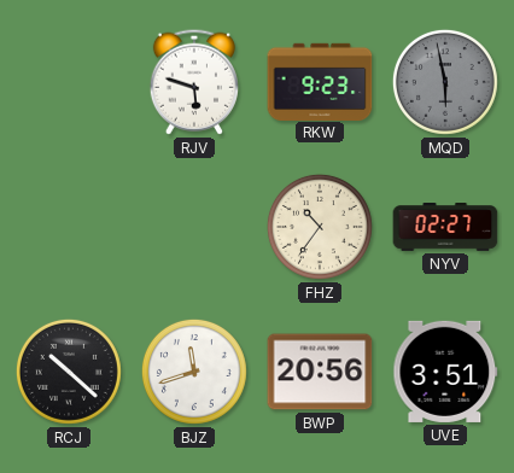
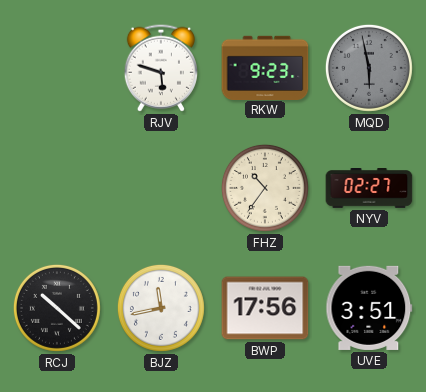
BJZ: 11:42 -> 11:43
BWP: 20:56 -> 17:56
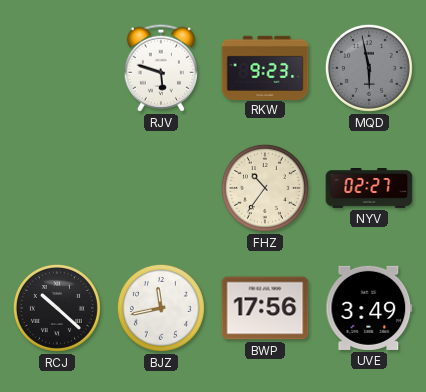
UVE: 3:51 -> 3:49
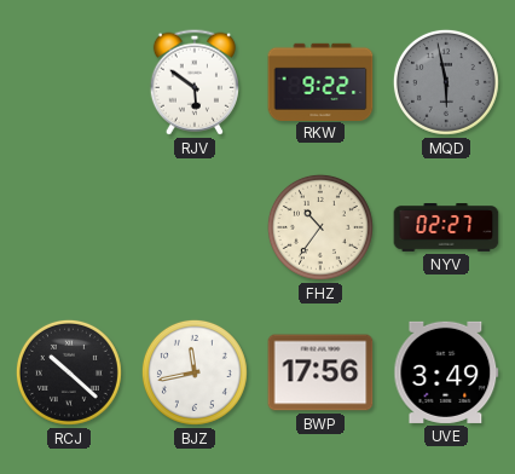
RJV: 5:48 -> 5:51
RKW: 9:23 -> 9:22
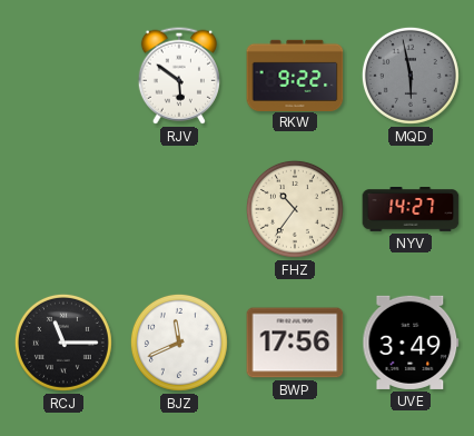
NYV: 02:27 -> 14:27
RCJ: 10:22 -> 11:15
BJZ: 11:43 -> 11:41
